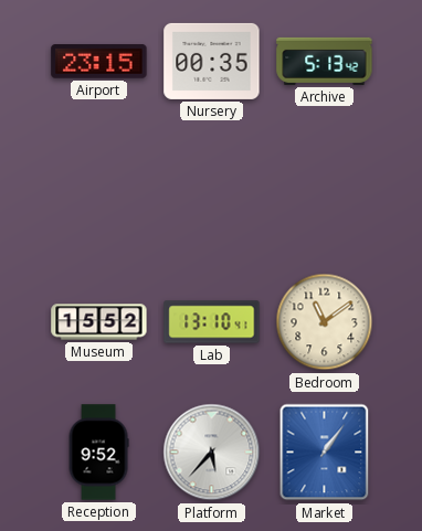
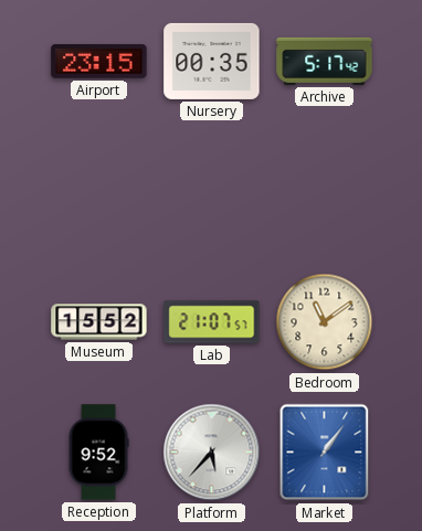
Archive: 5:13 -> 5:17
Lab: 13:10 -> 21:07
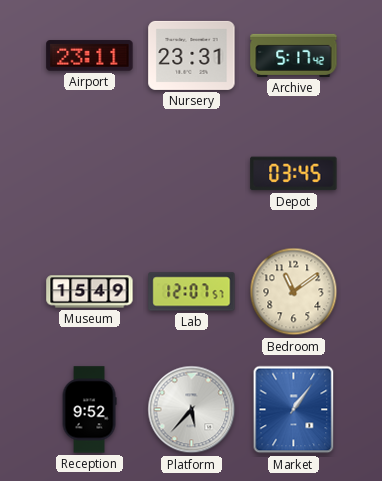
Airport: 23:15 -> 23:11
Nursery: 00:35 -> 23:31
Depot: none -> 03:45
Museum: 15:52 -> 15:49
Lab: 21:07 -> 12:07
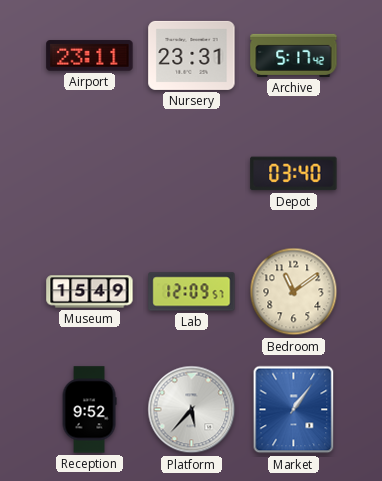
Depot: 03:45 -> 03:40
Lab: 12:07 -> 12:09
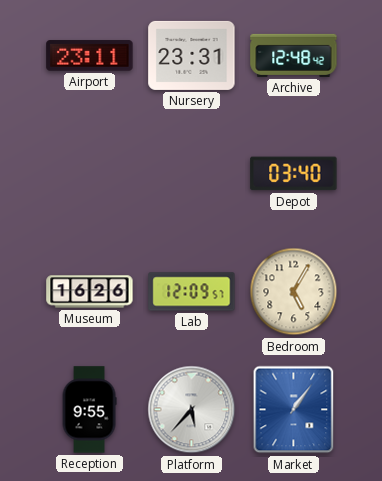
Archive: 5:17 -> 12:48
Museum: 15:49 -> 16:26
Bedroom: 11:09 -> 5:05
Reception: 9:52 -> 9:55
